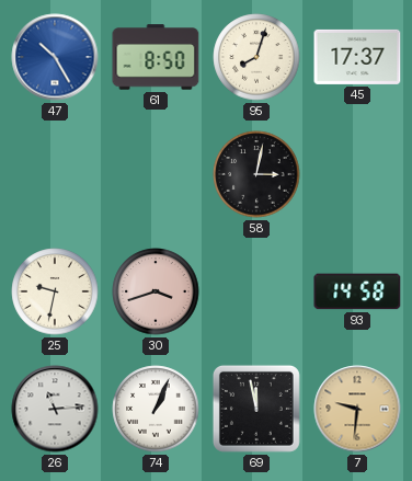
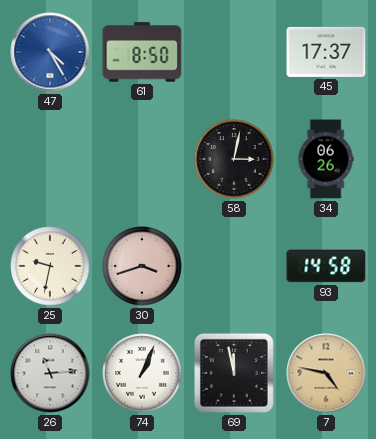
47: 10:25 -> 4:25
95: 8:03 -> none
34: none -> 06:26
7: 9:31 -> 4:47
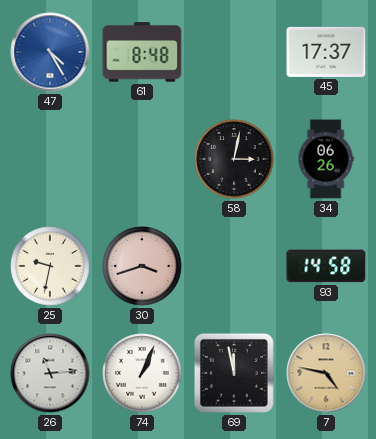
61: 8:50 -> 8:48
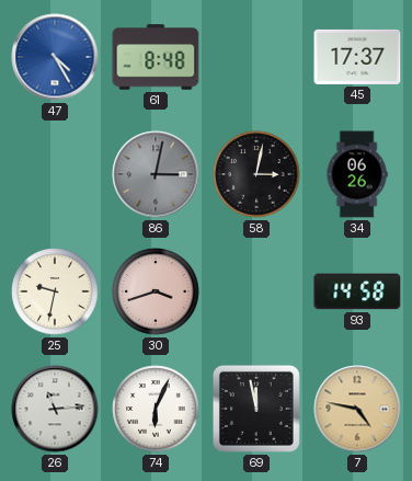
86: none -> 3:02
74: 1:04 -> 6:04
